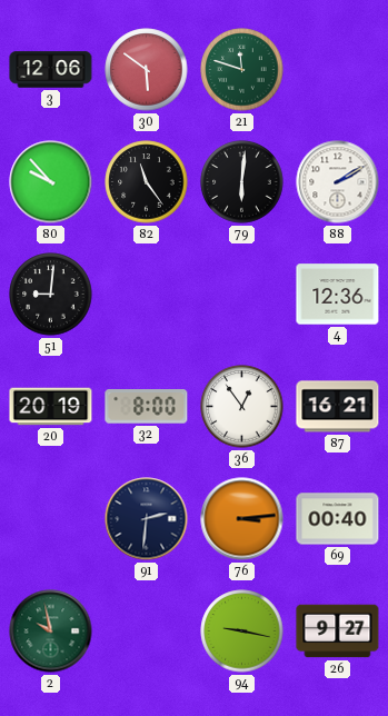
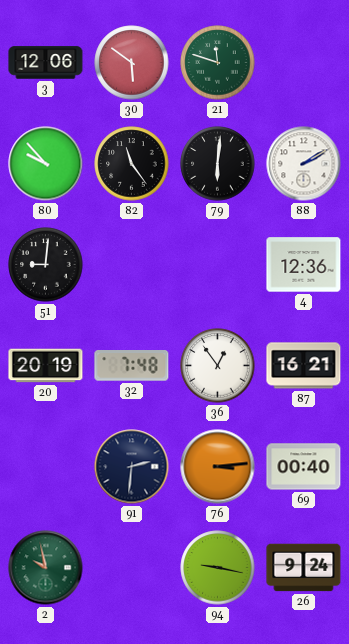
32: 8:00 -> 7:48
26: 9:27 -> 9:24
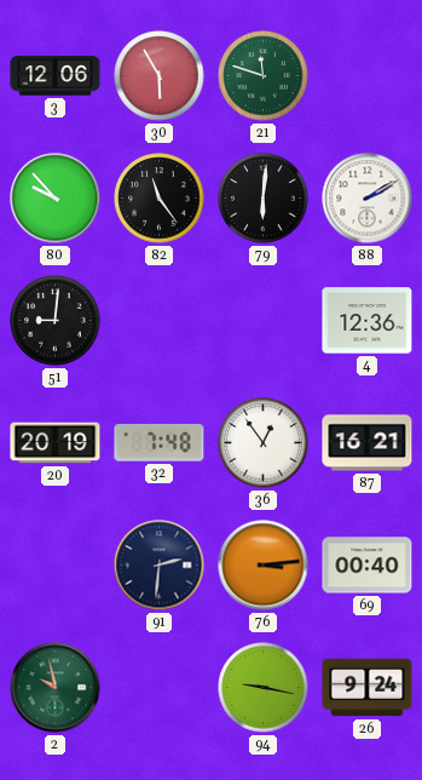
30: 5:51 -> 5:55
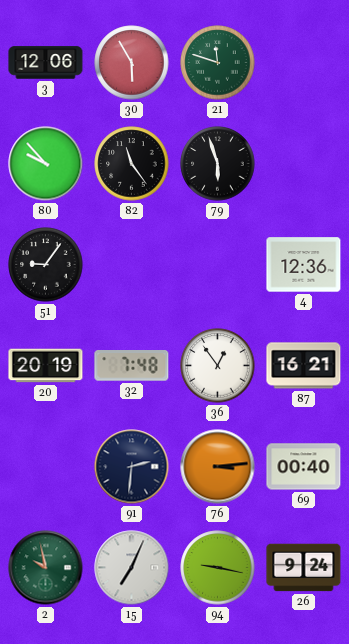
79: 6:01 -> 5:57
88: 2:10 -> none
51: 9:01 -> 9:06
15: none -> 7:04
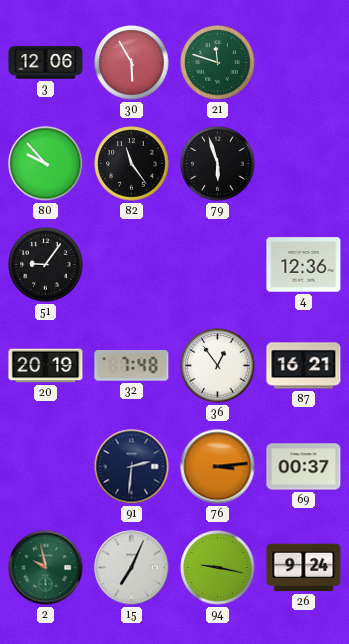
69: 00:40 -> 00:37
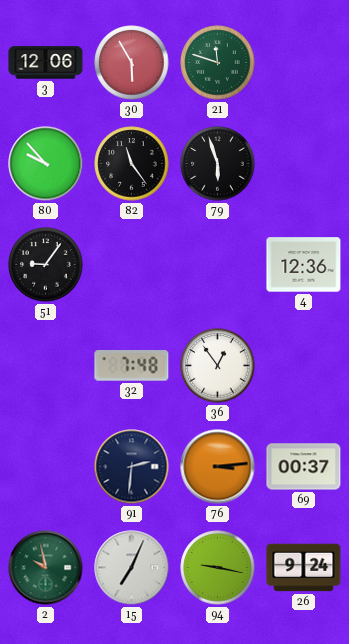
20: 20:19 -> none
87: 16:21 -> none
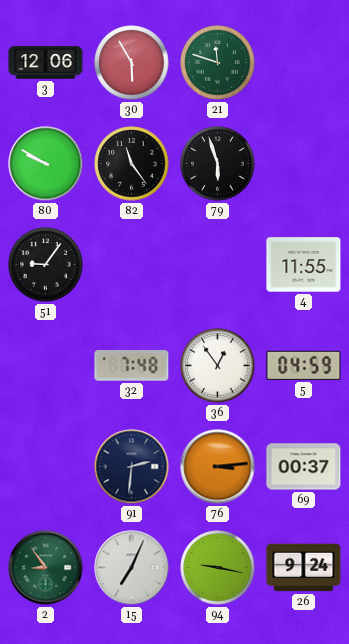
80: 9:53 -> 9:50
4: 12:36 -> 11:55
5: none -> 04:59
2: 9:58 -> 8:54
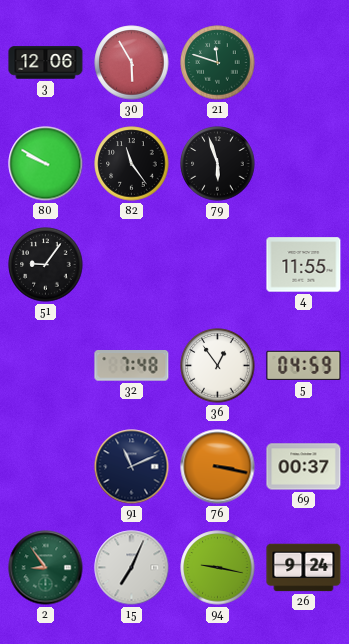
91: 2:31 -> 11:11
76: 3:14 -> 3:17
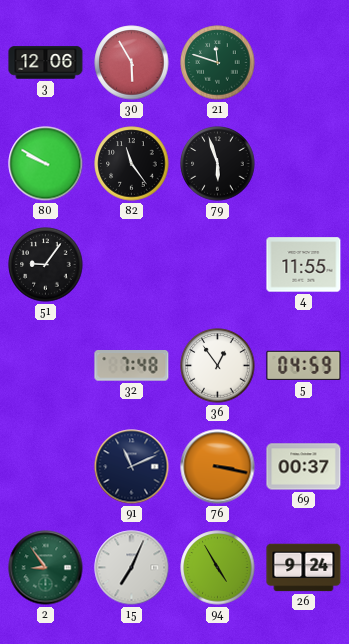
94: 9:17 -> 4:55
